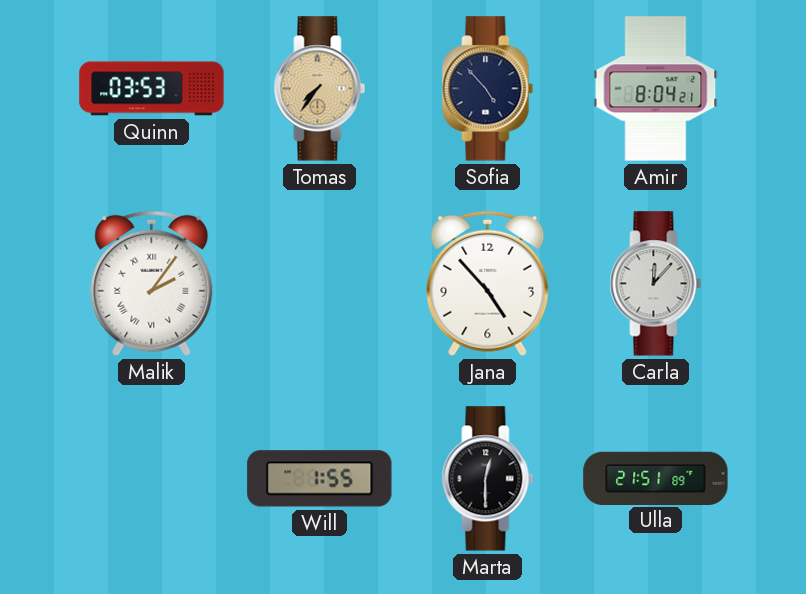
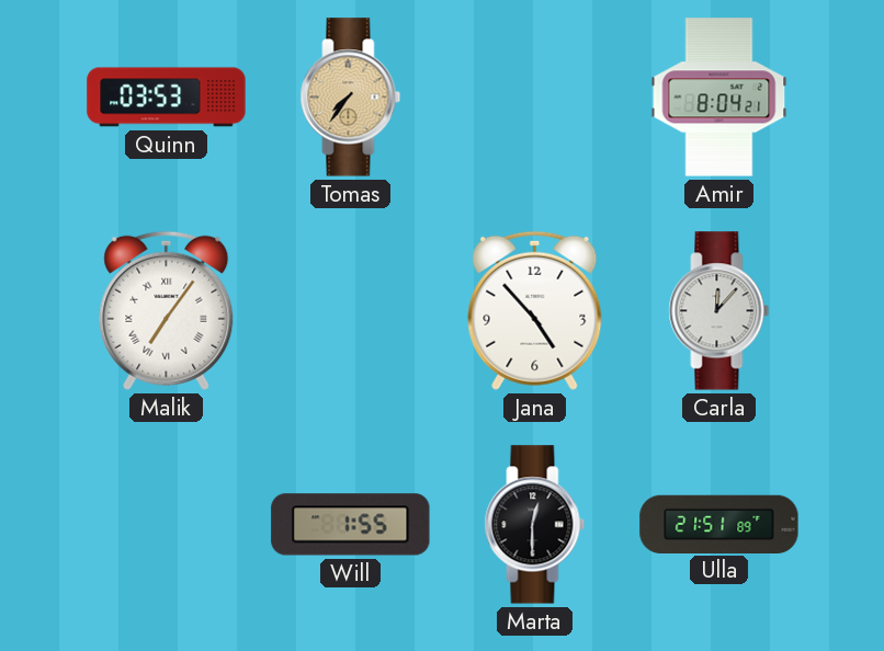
Sofia: 4:53 -> none
Malik: 2:06 -> 7:06
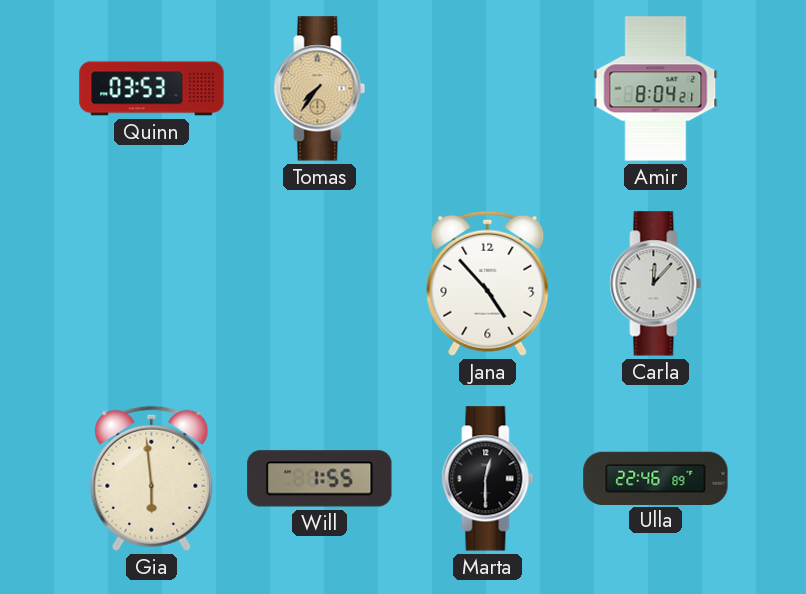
Malik: 7:06 -> none
Gia: none -> 5:59
Ulla: 21:51 -> 22:46
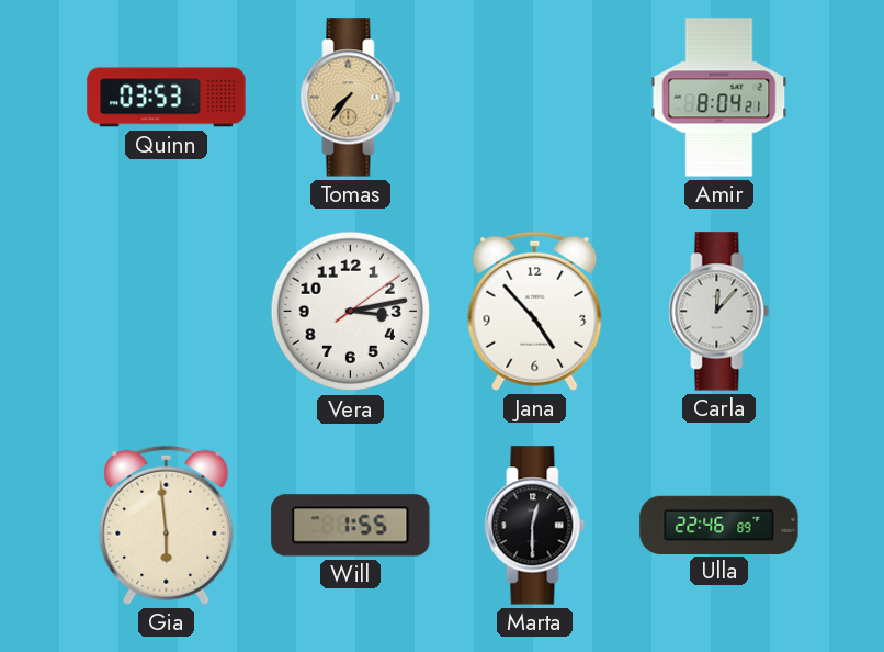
Vera: none -> 3:13
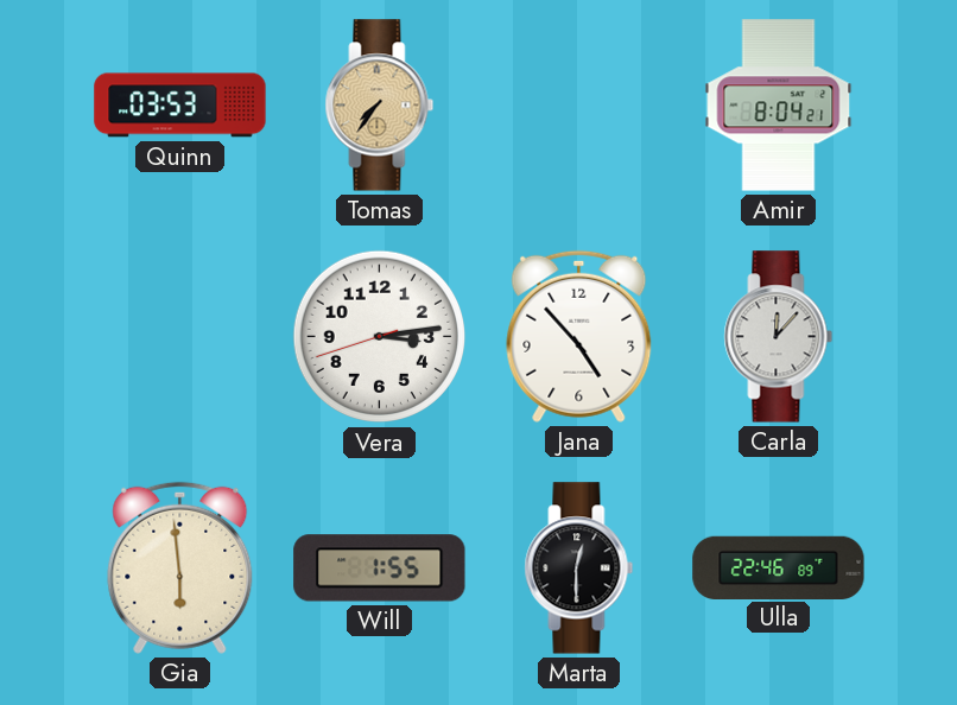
Vera: 3:13:09 -> 3:13:42
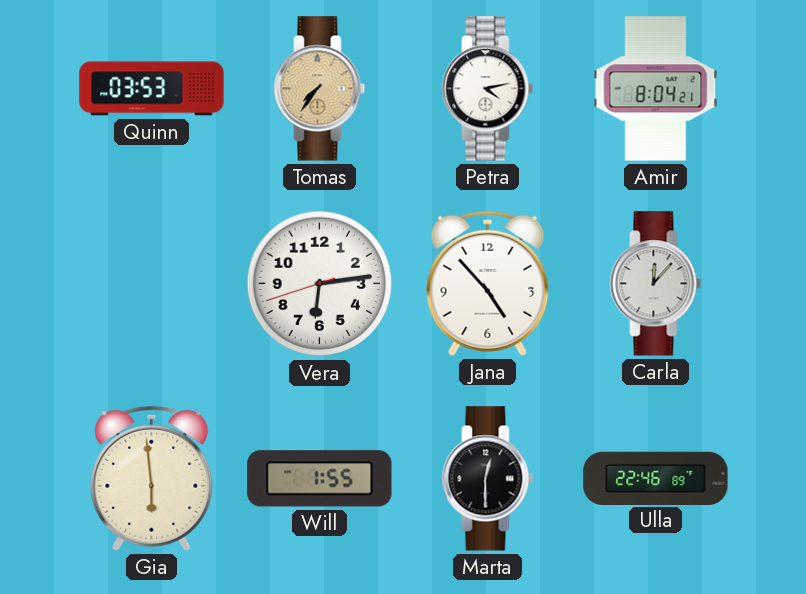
Petra: none -> 4:13
Vera: 3:13 -> 6:13
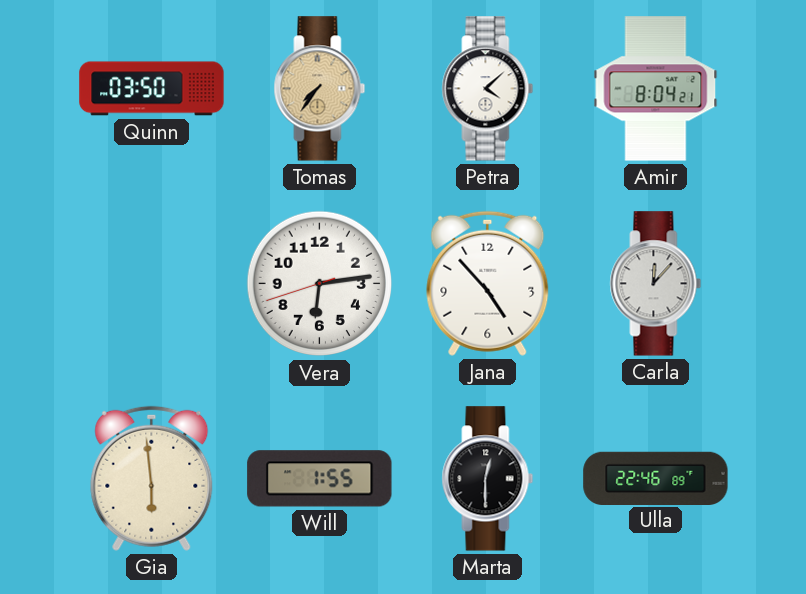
Quinn: 03:53 -> 03:50
Petra: 4:13 -> 4:08
